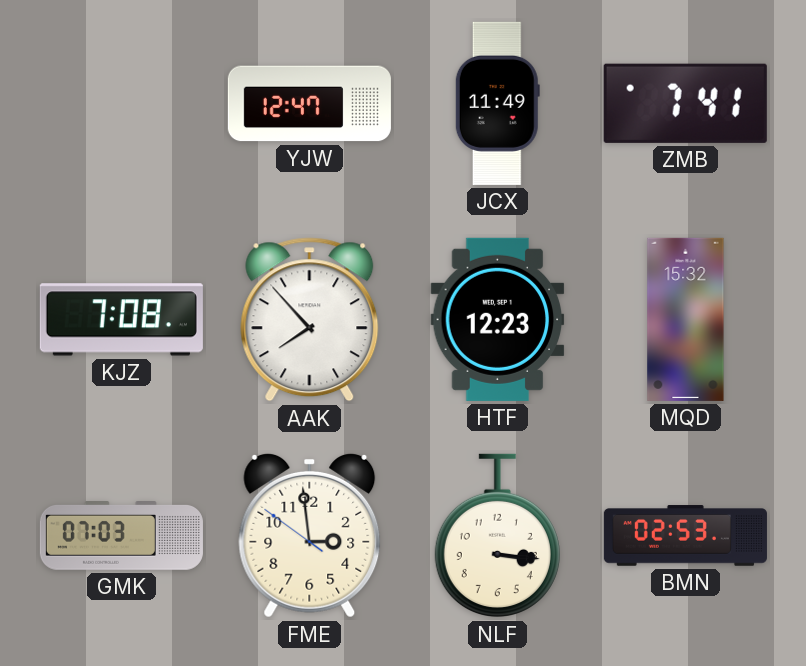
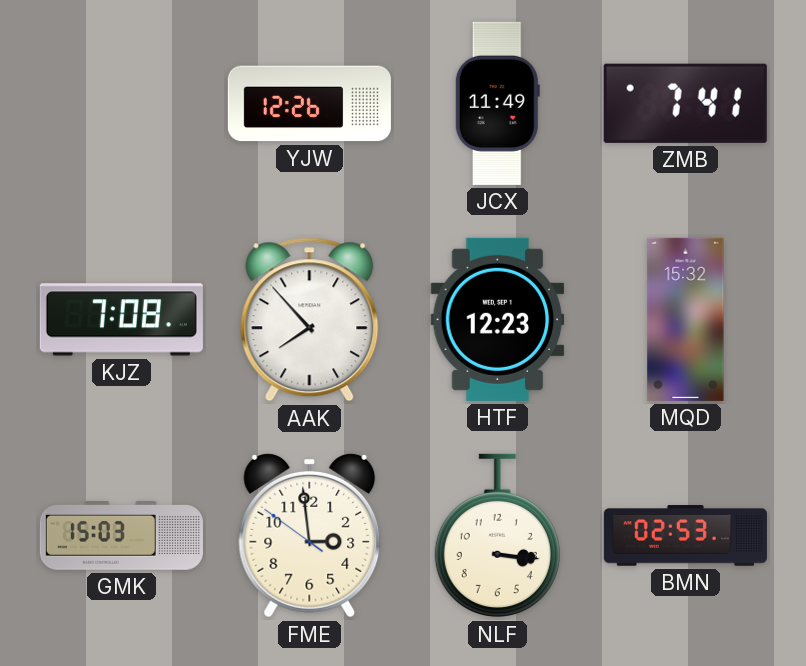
YJW: 12:47 -> 12:26
GMK: 07:03 -> 15:03
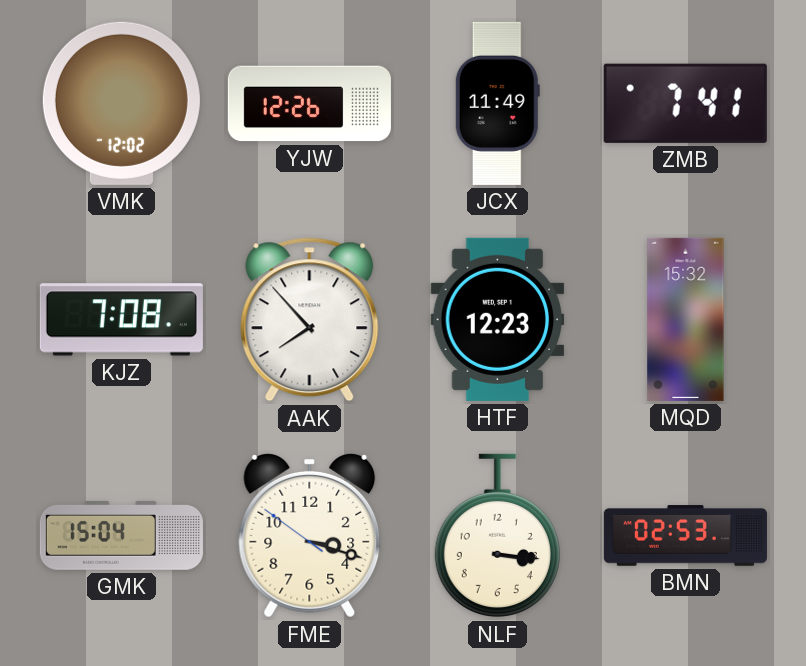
VMK: none -> 12:02
GMK: 15:03 -> 15:04
FME: 2:58 -> 3:17
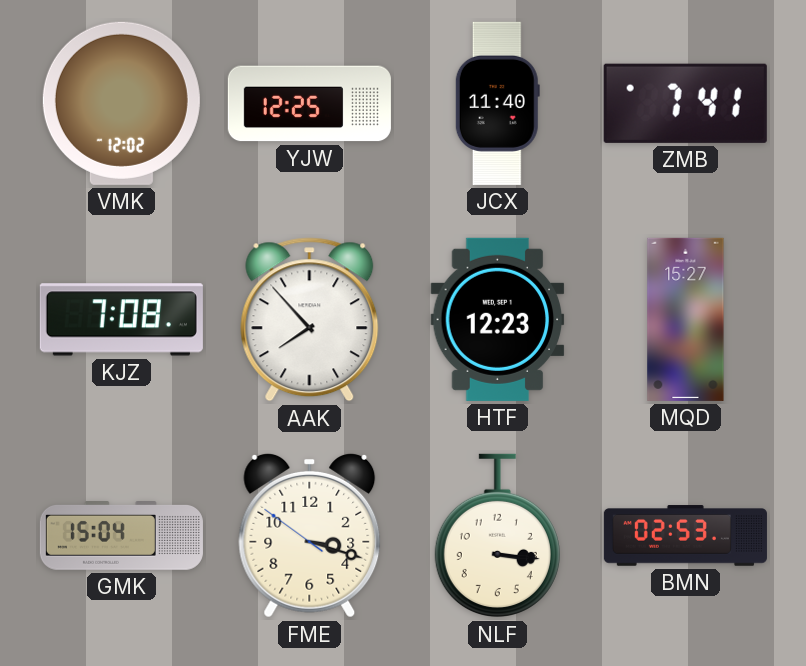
YJW: 12:26 -> 12:25
JCX: 11:49 -> 11:40
MQD: 15:32 -> 15:27
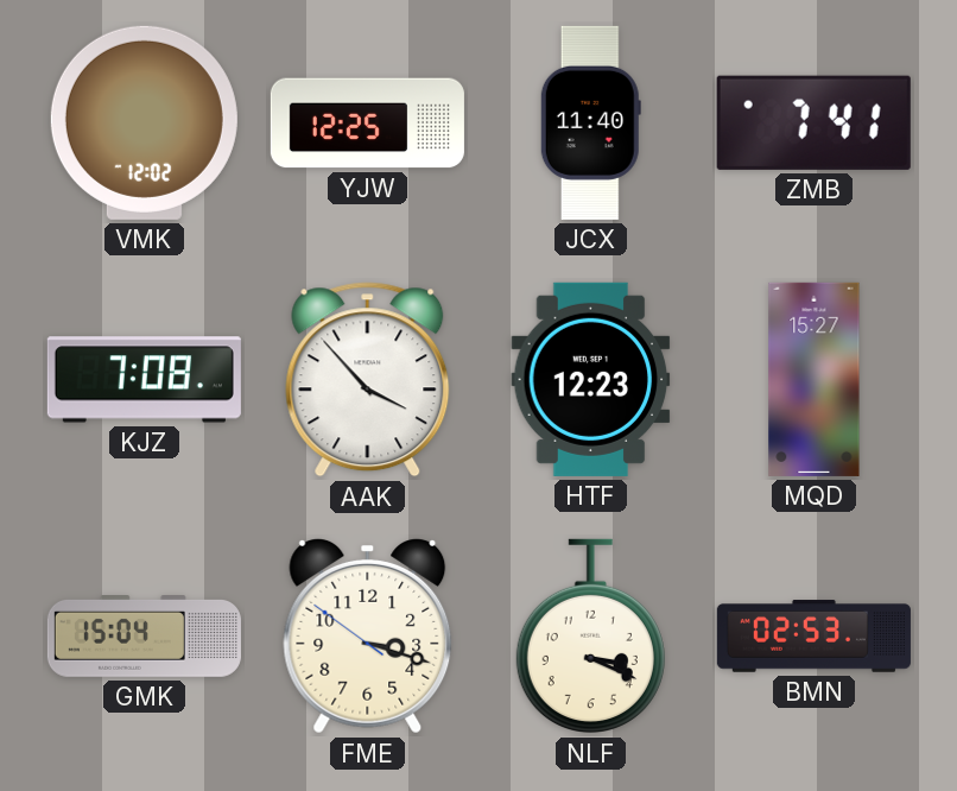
AAK: 7:53 -> 3:53
NLF: 3:16 -> 3:19
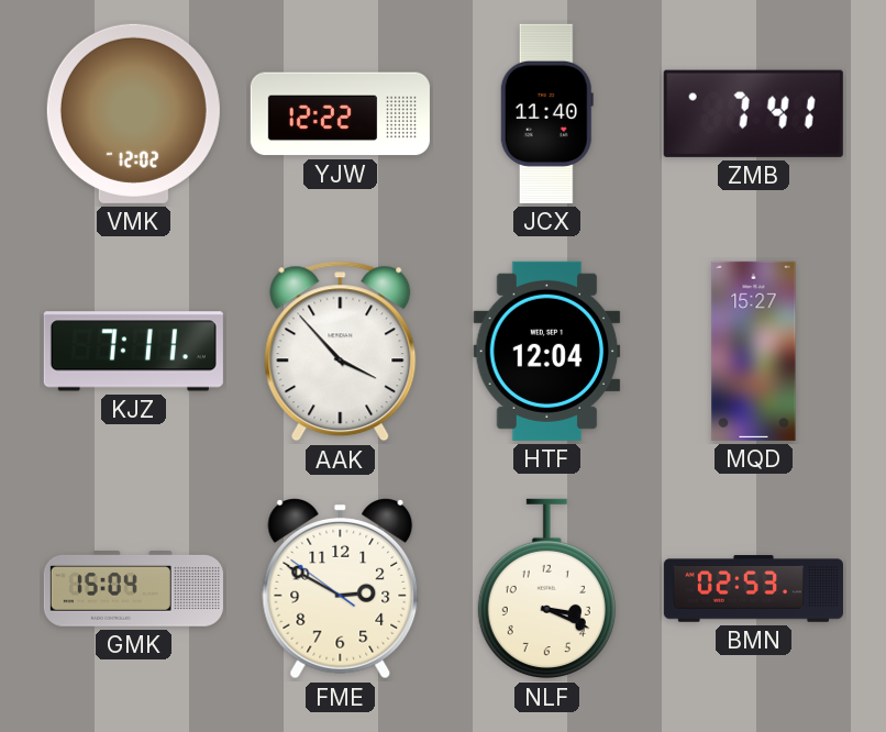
YJW: 12:25 -> 12:22
KJZ: 7:08 -> 7:11
HTF: 12:23 -> 12:04
FME: 3:17 -> 2:49
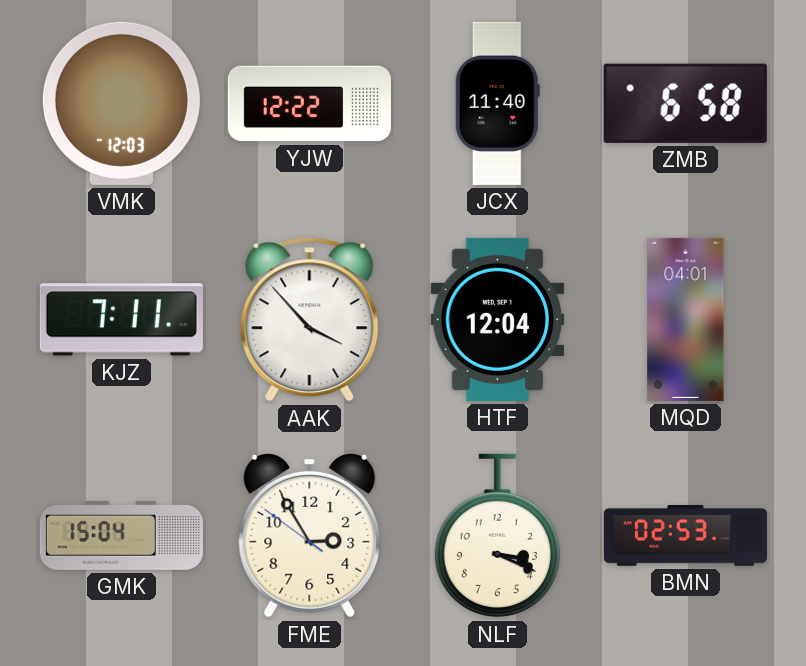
VMK: 12:02 -> 12:03
ZMB: 7:41 -> 6:58
MQD: 15:27 -> 04:01
FME: 2:49 -> 2:54
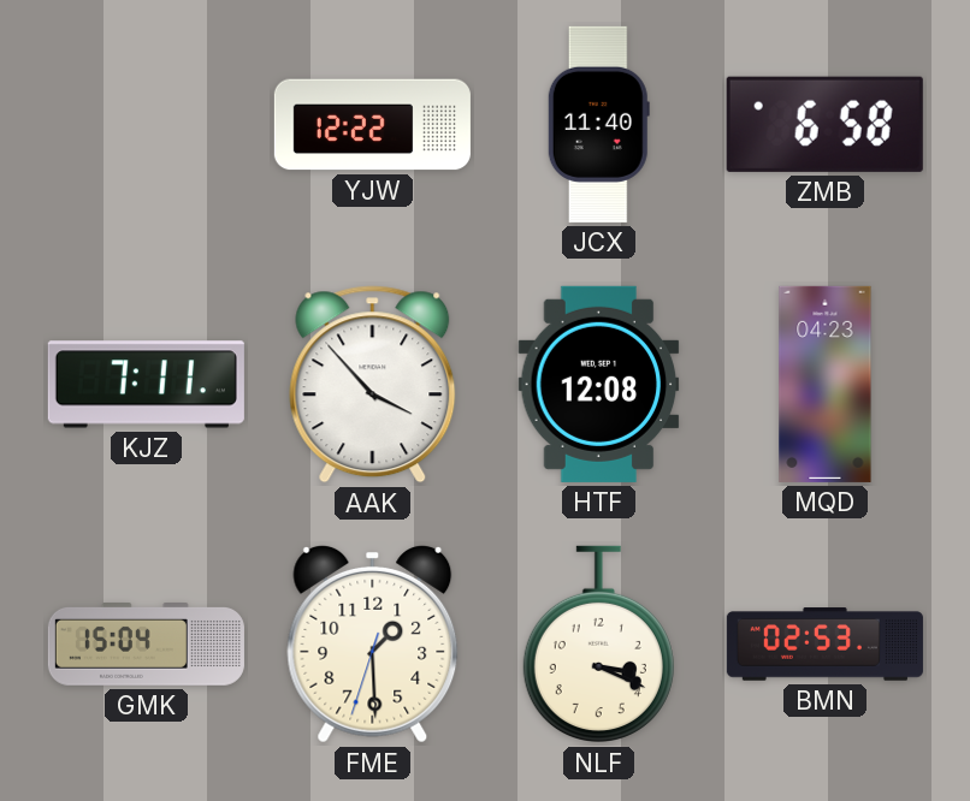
VMK: 12:03 -> none
HTF: 12:04 -> 12:08
MQD: 04:01 -> 04:23
FME: 2:54 -> 1:29
